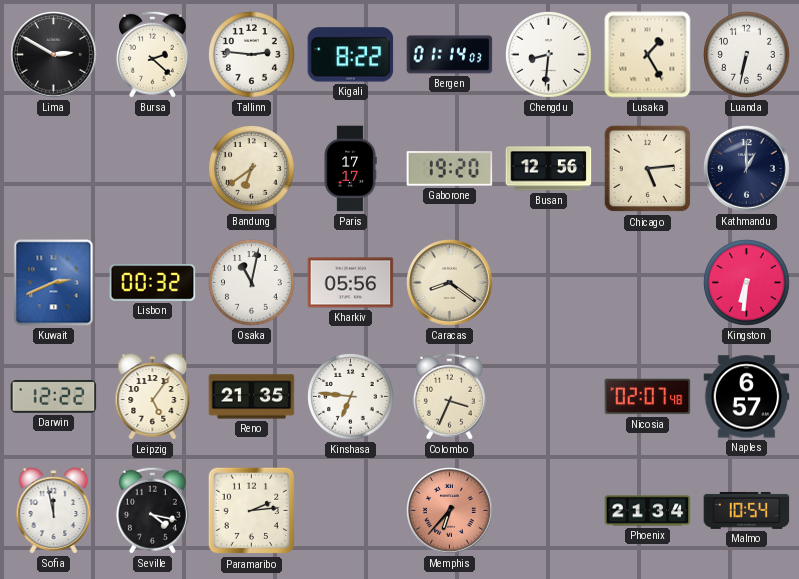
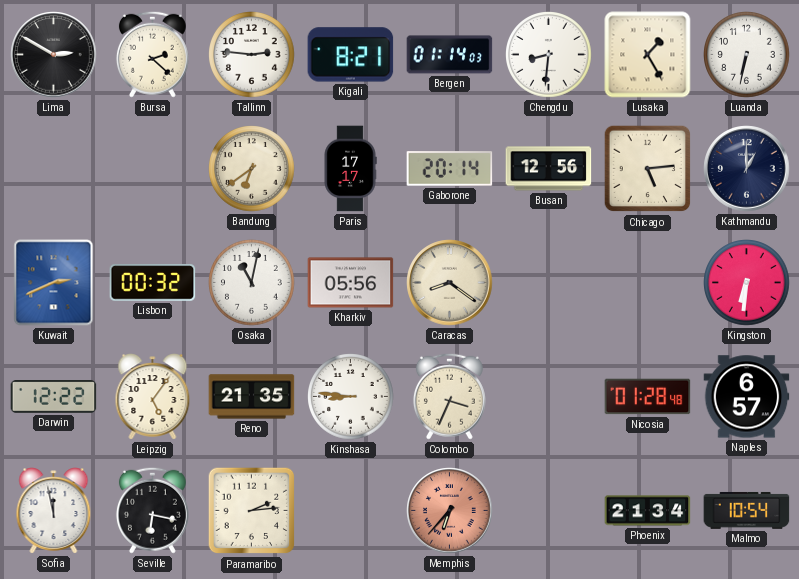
Kigali: 8:22 -> 8:21
Gaborone: 19:20 -> 20:14
Kinshasa: 6:46 -> 8:46
Nicosia: 02:07 -> 01:28
Seville: 4:17 -> 6:17
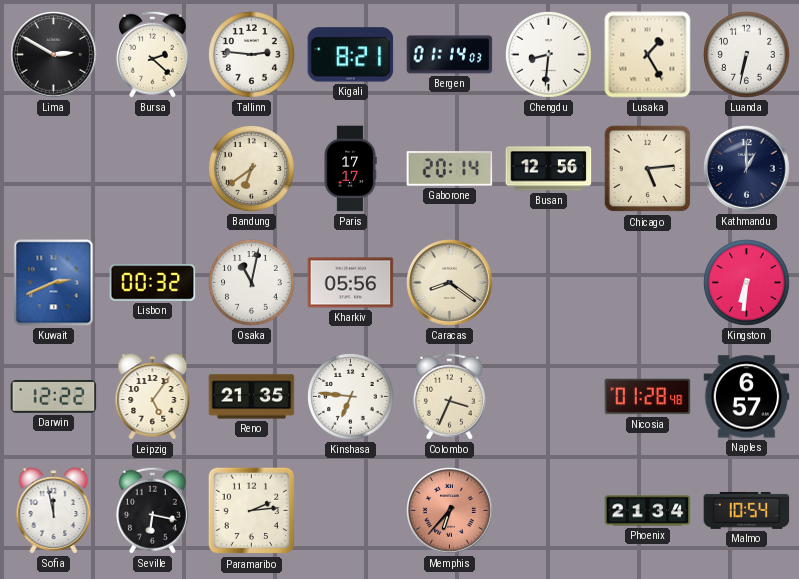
Kinshasa: 8:46 -> 6:46
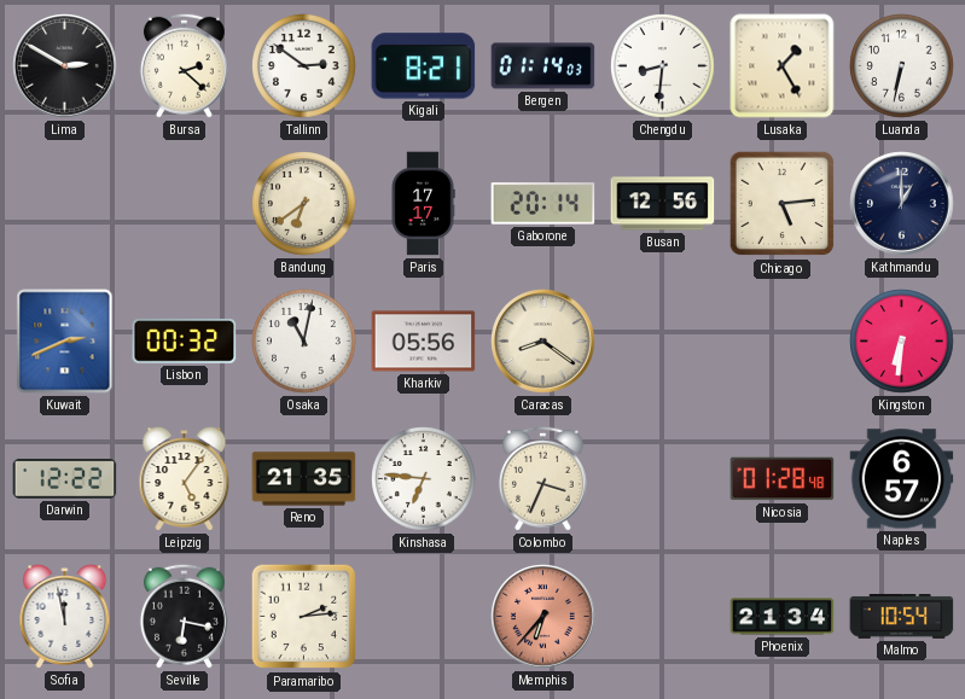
Tallinn: 2:46 -> 2:51
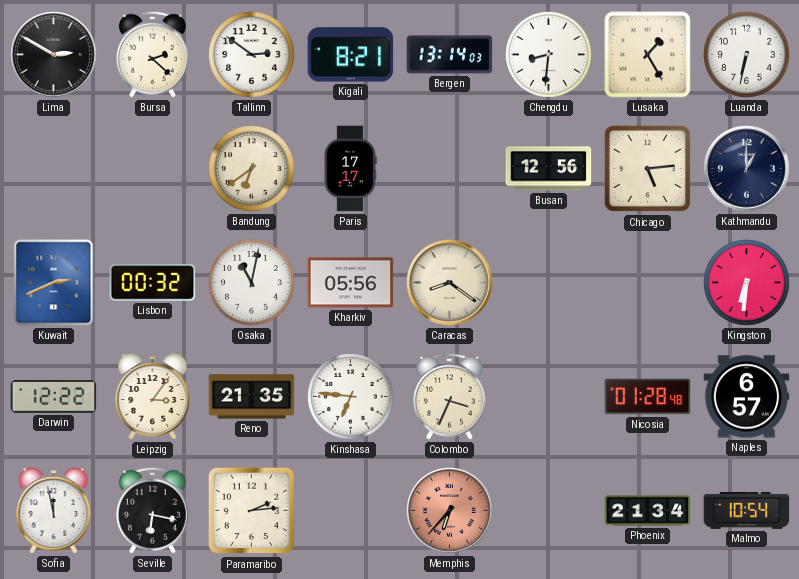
Bergen: 01:14 -> 13:14
Gaborone: 20:14 -> none
Leipzig: 5:06 -> 3:06
